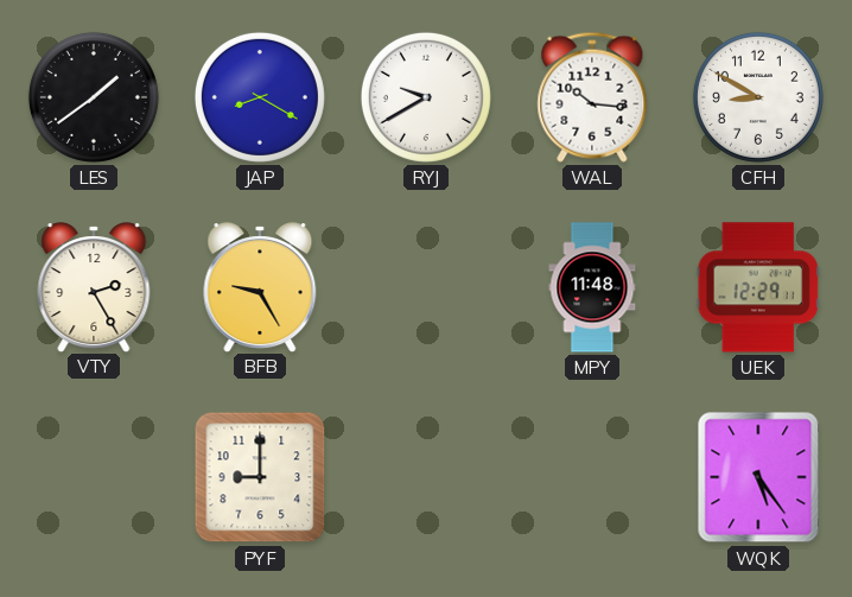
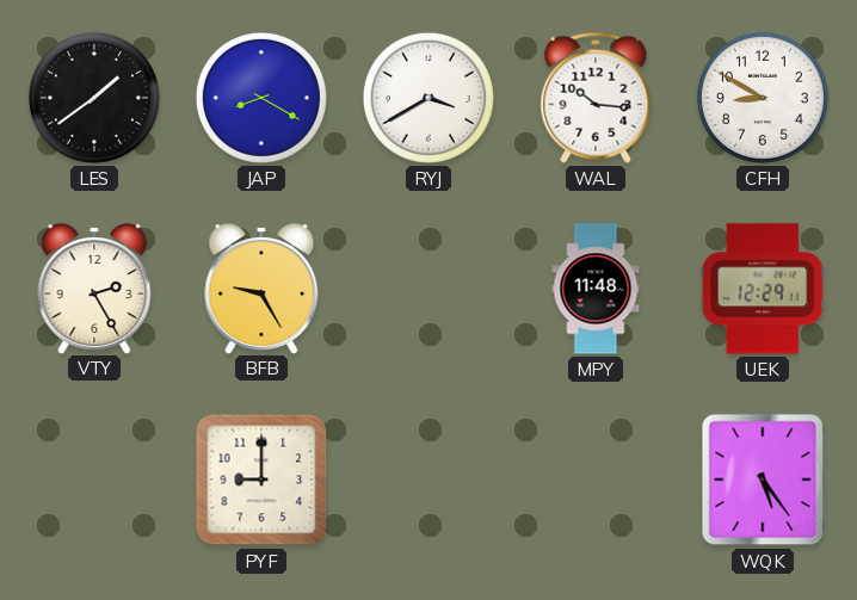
RYJ: 9:40 -> 3:40
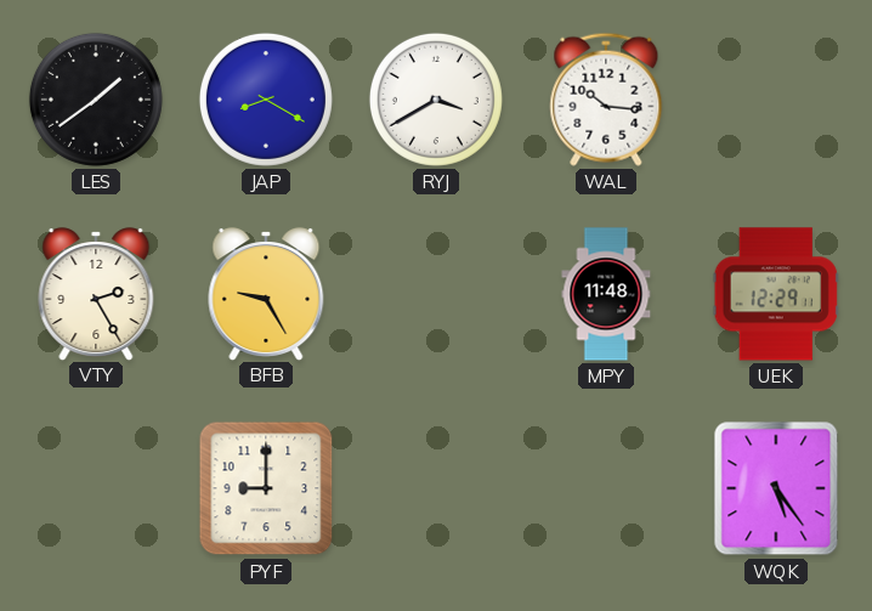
CFH: 8:50 -> none
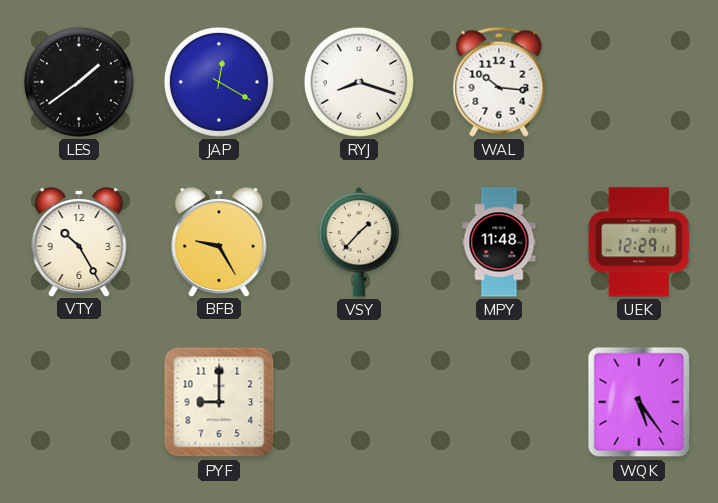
JAP: 8:20 -> 12:20
RYJ: 3:40 -> 8:18
VTY: 2:25 -> 10:25
VSY: none -> 1:37
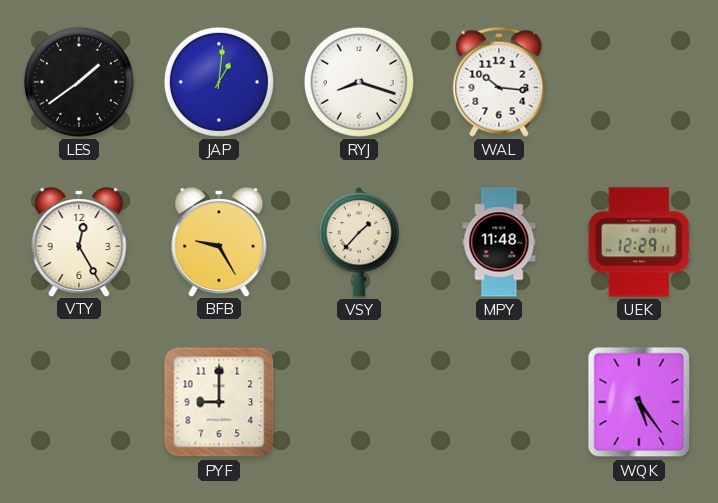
JAP: 12:20 -> 1:01
VTY: 10:25 -> 12:25
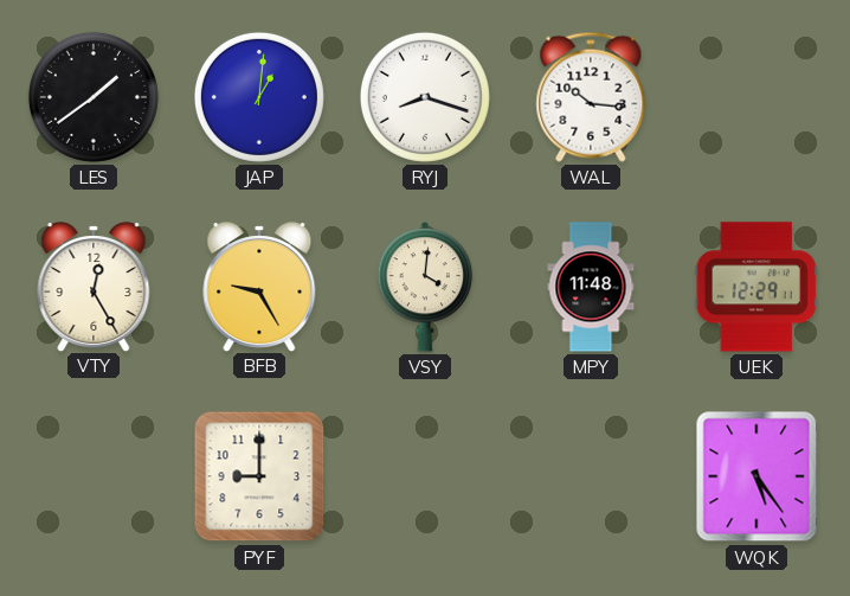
VSY: 1:37 -> 4:01
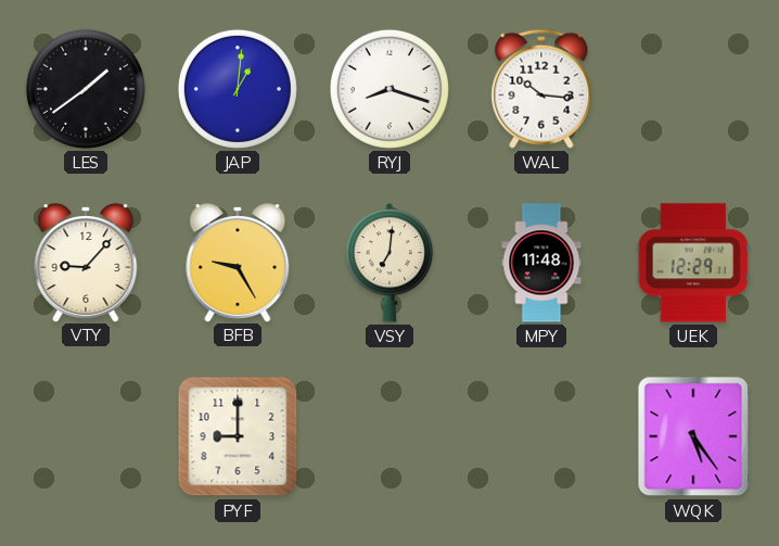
VTY: 12:25 -> 9:07
VSY: 4:01 -> 7:01
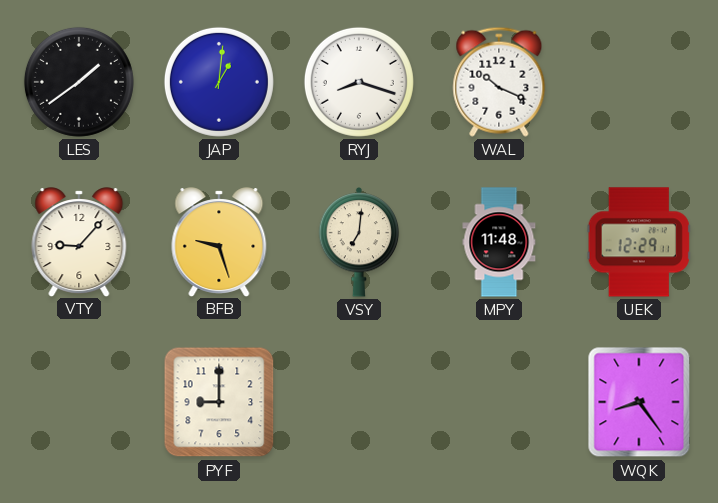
WAL: 10:16 -> 10:19
BFB: 9:25 -> 9:27
WQK: 5:24 -> 8:24
